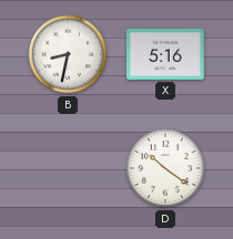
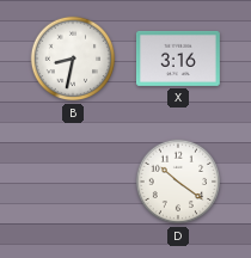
X: 5:16 -> 3:16
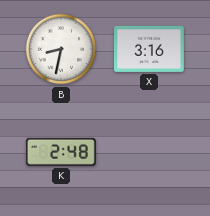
K: none -> 2:48
D: 10:21 -> none
